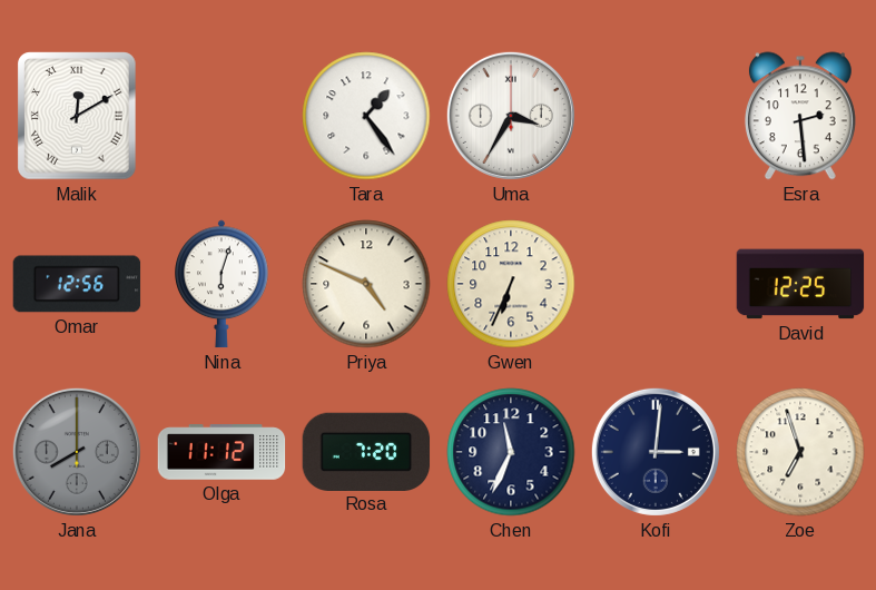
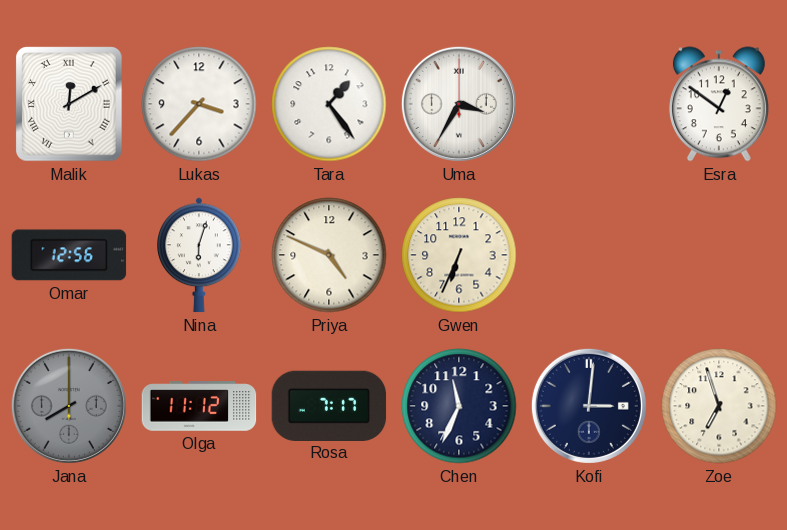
Lukas: none -> 3:37
Esra: 2:29 -> 12:51
David: 12:25 -> none
Rosa: 7:20 -> 7:17
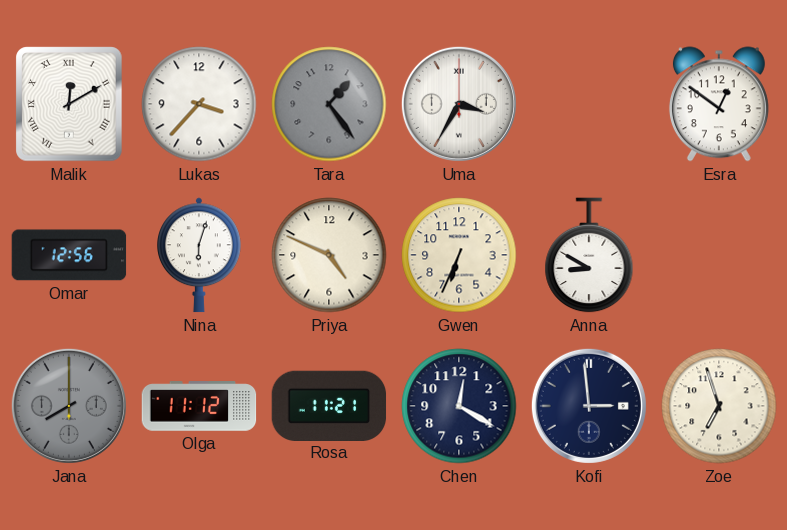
Tara dial: white -> grey
Anna: none -> 8:50
Rosa: 7:17 -> 11:21
Chen: 11:34 -> 12:20
Kofi: 3:01 -> 2:59
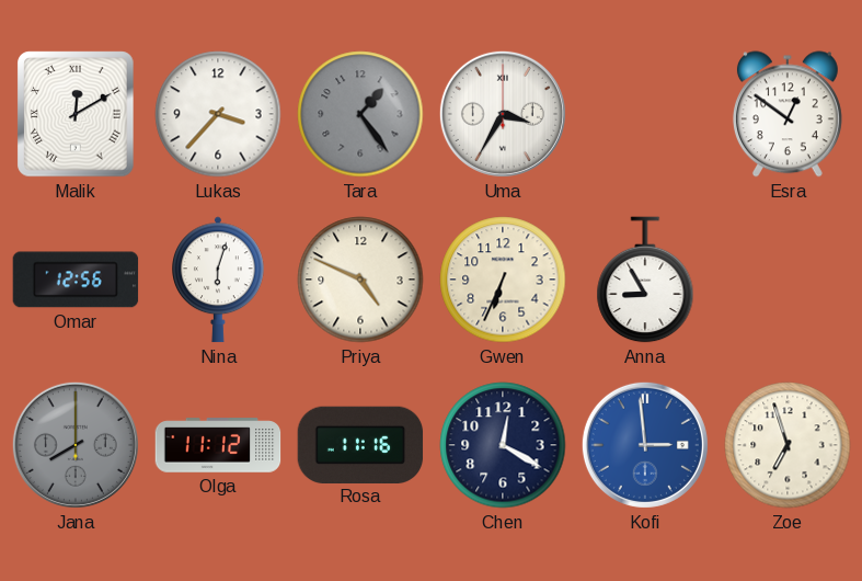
Anna: 8:50 -> 8:55
Rosa: 11:21 -> 11:16
Kofi dial: navy -> blue
